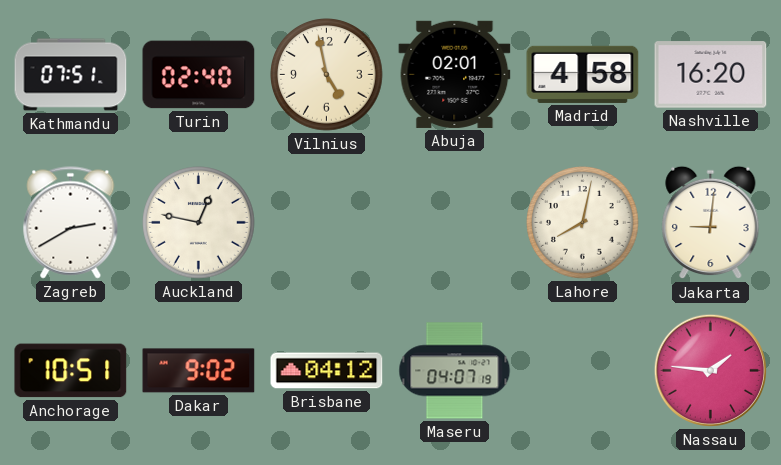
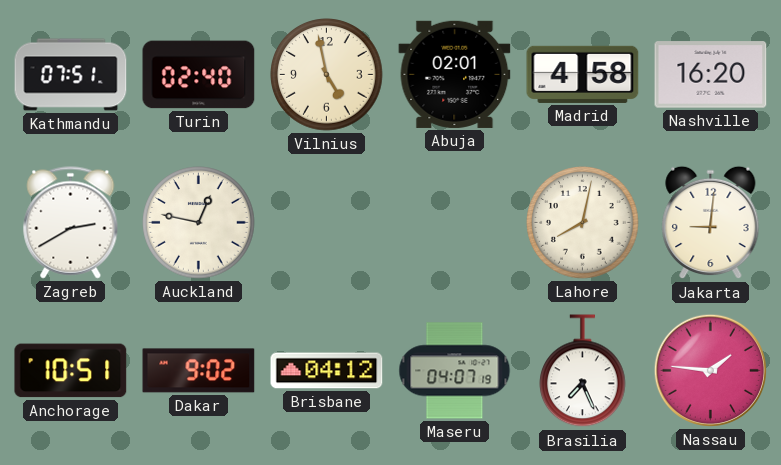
Brasilia: none -> 7:26
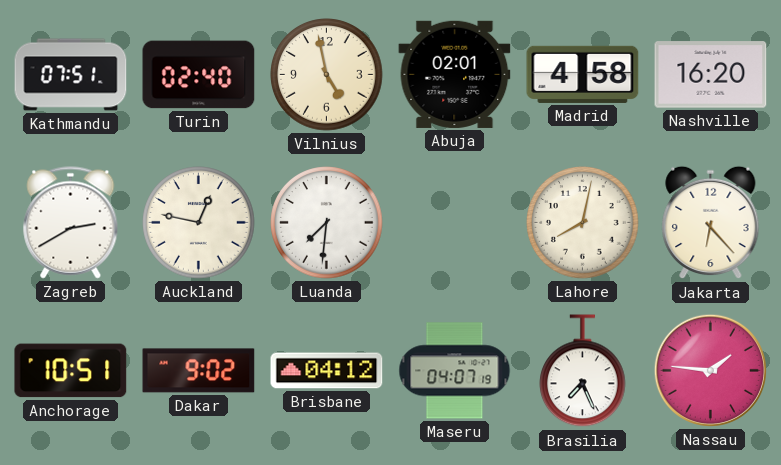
Luanda: none -> 7:31
Jakarta: 9:01 -> 6:23
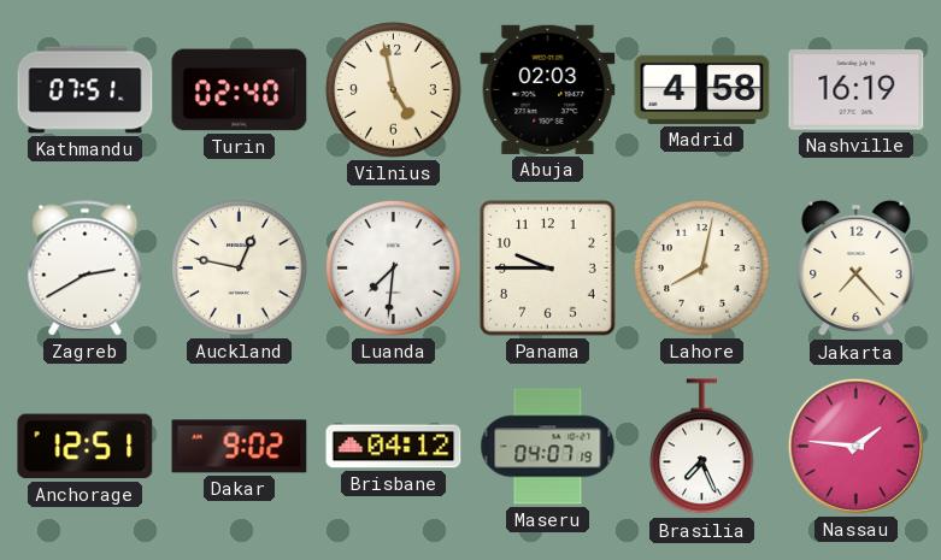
Abuja: 02:01 -> 02:03
Nashville: 16:20 -> 16:19
Panama: none -> 9:45
Jakarta: 6:23 -> 7:23
Anchorage: 10:51 -> 12:51
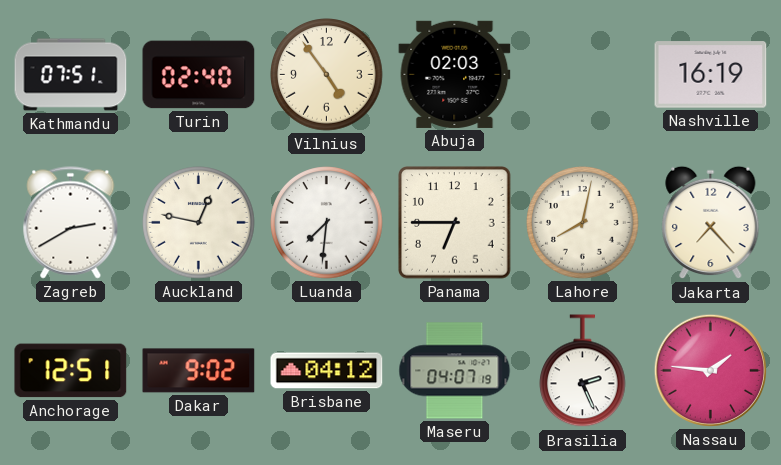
Vilnius: 4:58 -> 4:54
Madrid: 4:58 -> none
Panama: 9:45 -> 6:45
Brasilia: 7:26 -> 2:26
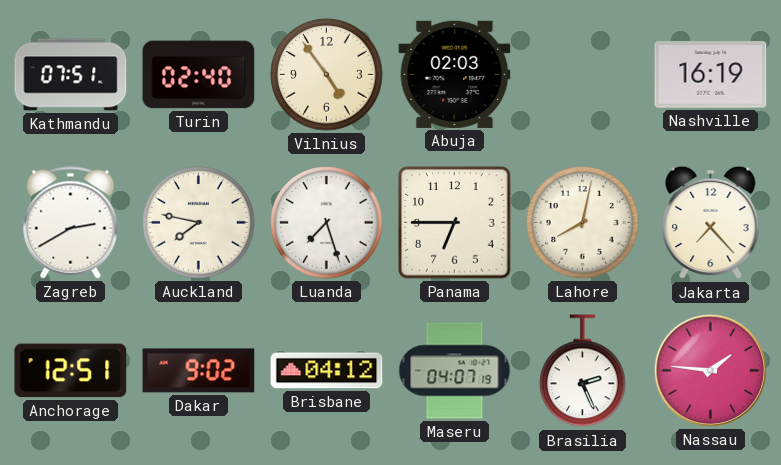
Auckland: 12:47 -> 7:47
Luanda: 7:31 -> 7:27
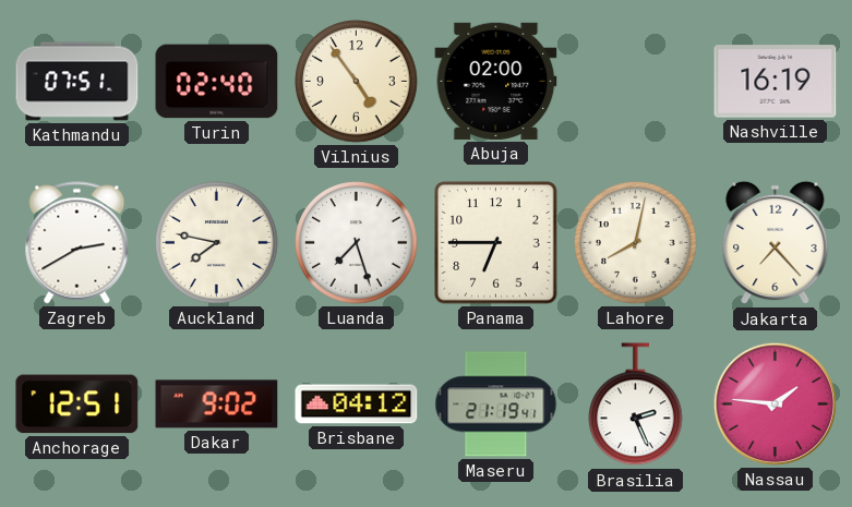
Abuja: 02:03 -> 02:00
Maseru: 04:07 -> 21:19
